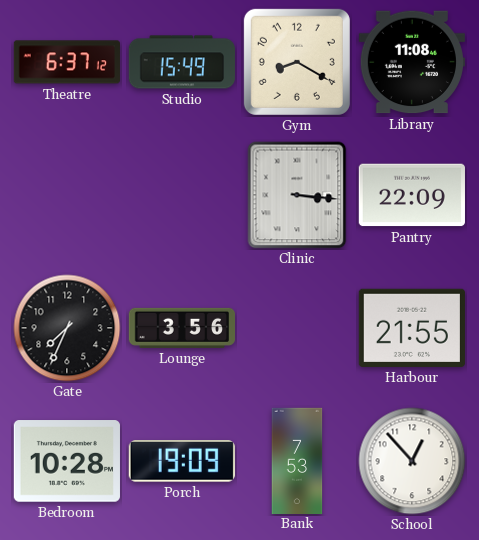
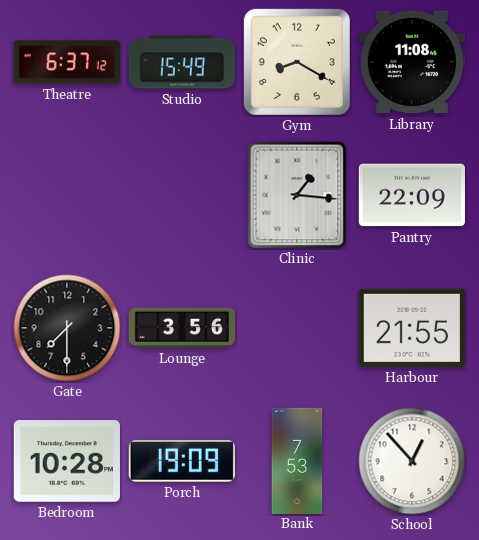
Clinic: 3:16 -> 1:16
Gate: 7:34 -> 7:30
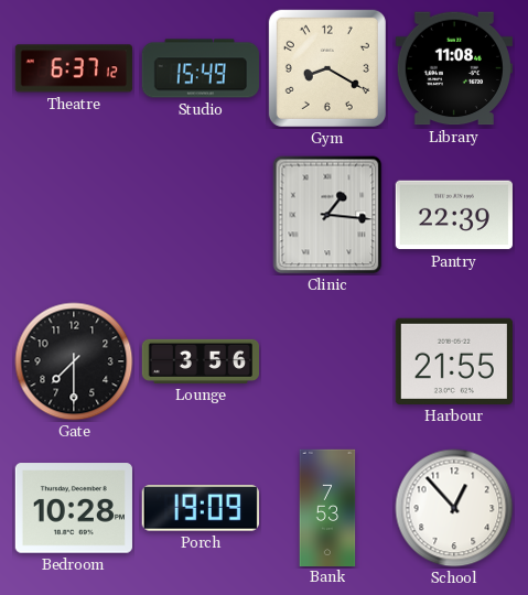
Pantry: 22:09 -> 22:39
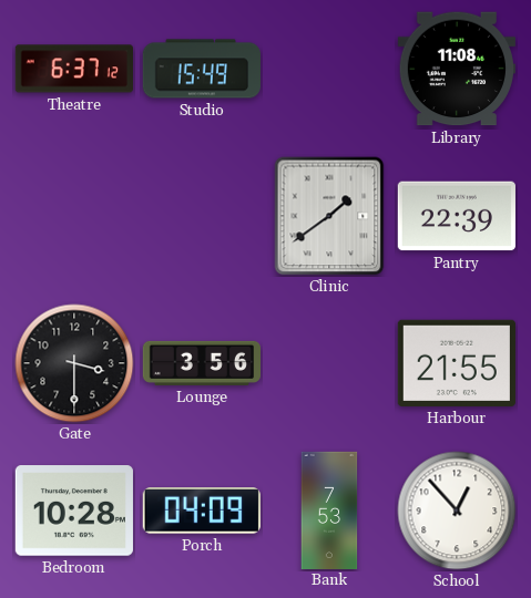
Gym: 8:20 -> none
Clinic: 1:16 -> 1:39
Gate: 7:30 -> 3:30
Porch: 19:09 -> 04:09
